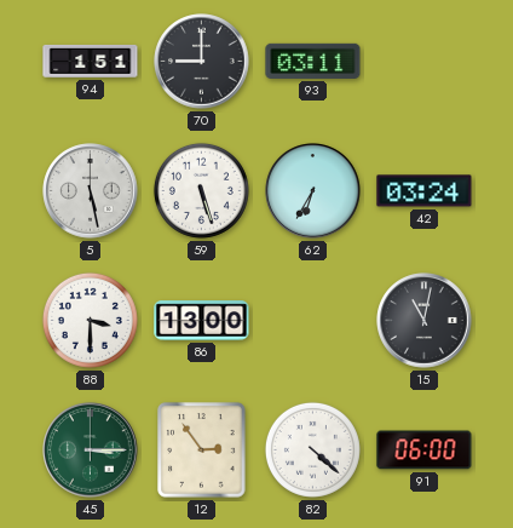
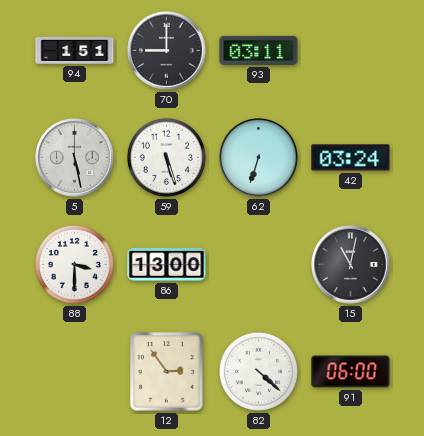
62: 6:35 -> 6:33
45: 3:15 -> none
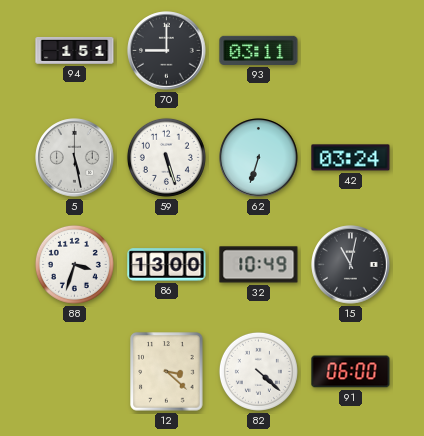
88: 3:30 -> 3:33
32: none -> 10:49
12: 2:54 -> 3:22
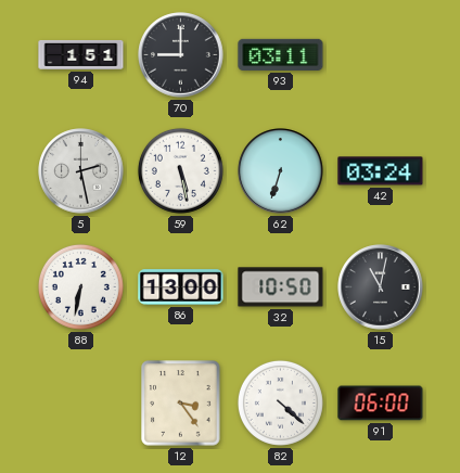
5: 5:28 -> 2:28
59: 5:27 -> 5:28
88: 3:33 -> 6:32
32: 10:49 -> 10:50
12: 3:22 -> 3:24
